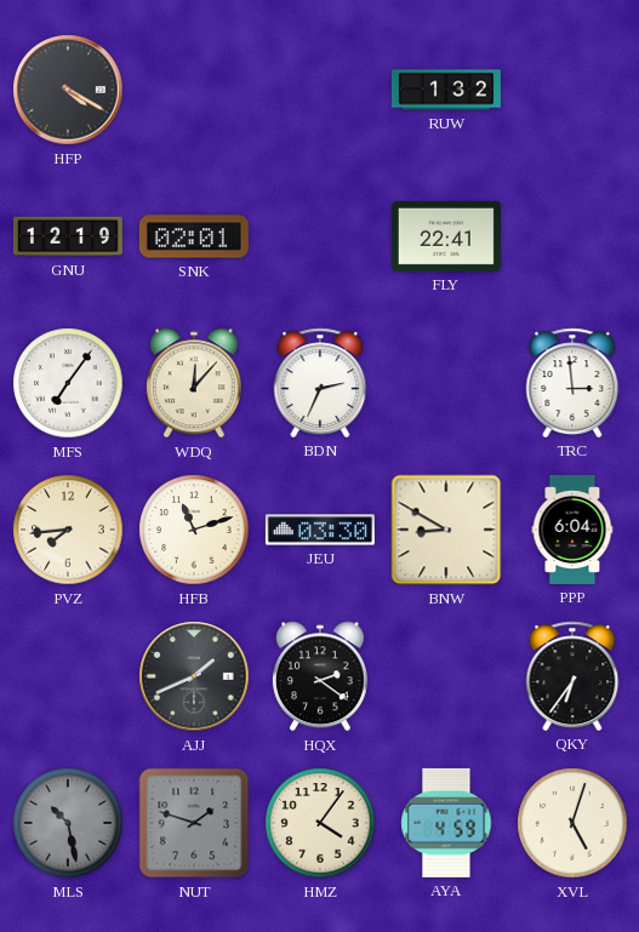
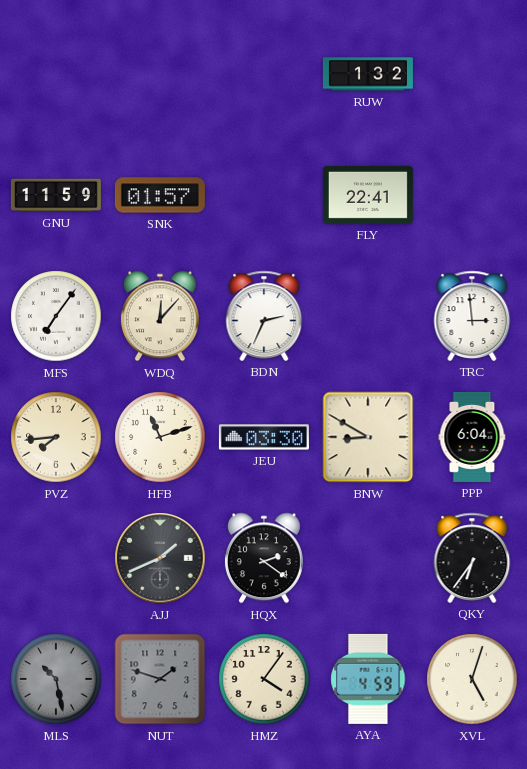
HFP: 4:20 -> none
GNU: 12:19 -> 11:59
SNK: 02:01 -> 01:57
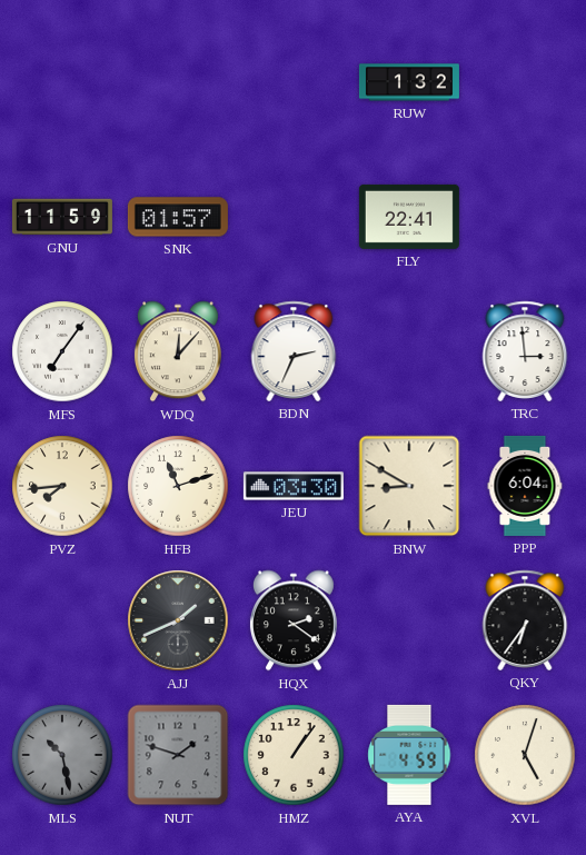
HMZ: 4:06 -> 1:06
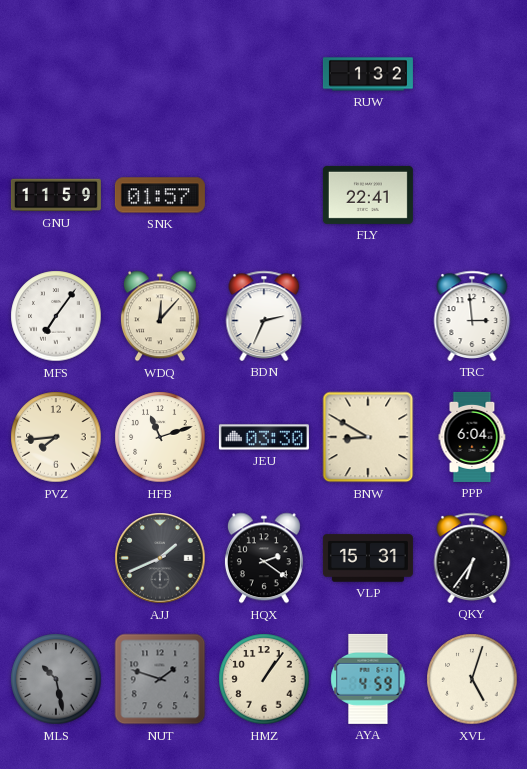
VLP: none -> 15:31
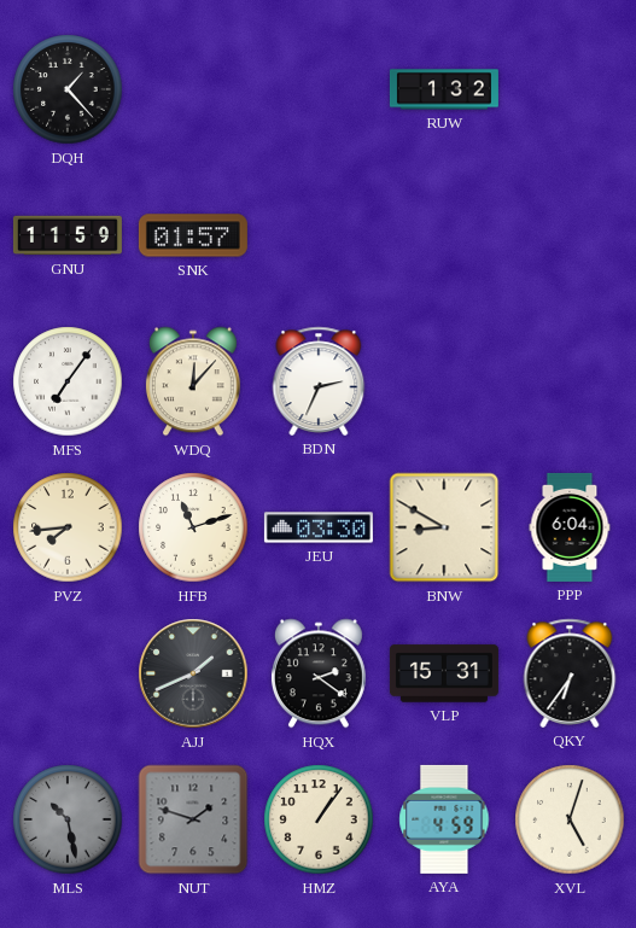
DQH: none -> 1:23
FLY: 22:41 -> none
TRC: 2:59 -> none
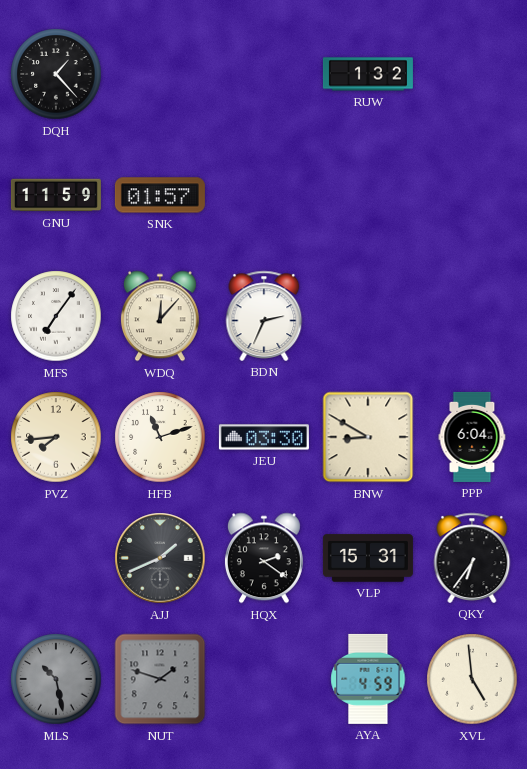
HMZ: 1:06 -> none
XVL: 5:03 -> 4:59
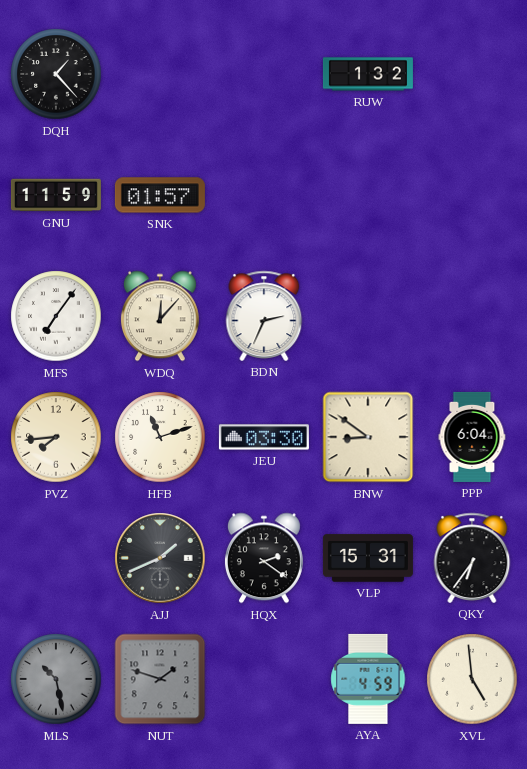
BNW: 8:50 -> 8:51
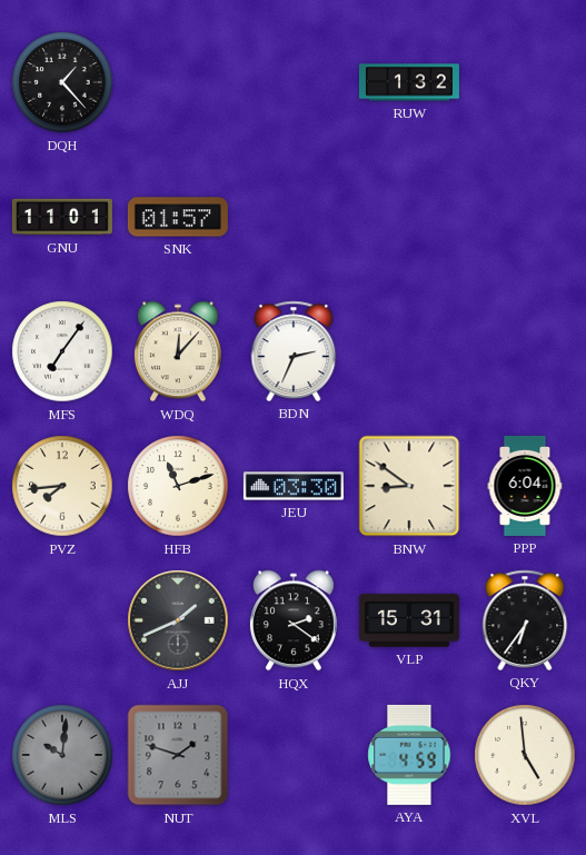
GNU: 11:59 -> 11:01
MLS: 10:28 -> 10:01
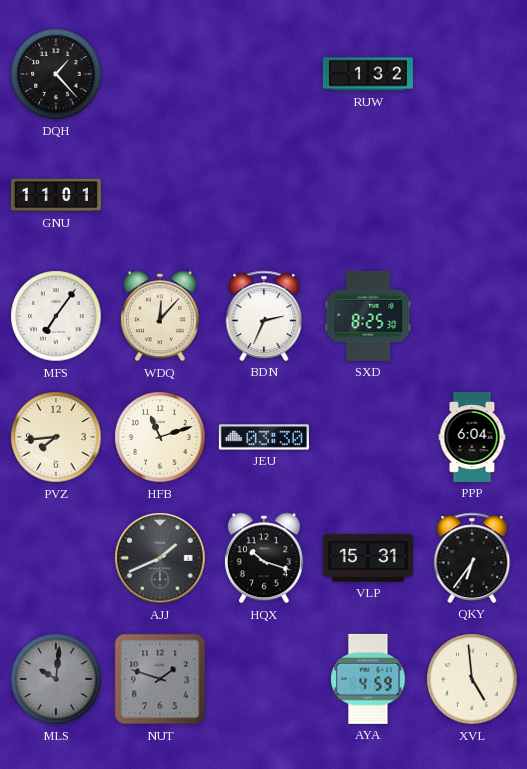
SNK: 01:57 -> none
SXD: none -> 8:25
BNW: 8:51 -> none
HQX: 2:21 -> 10:18
